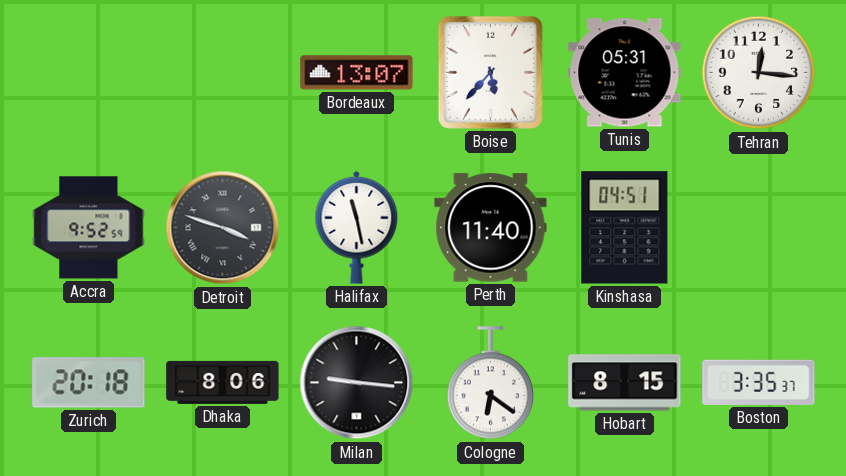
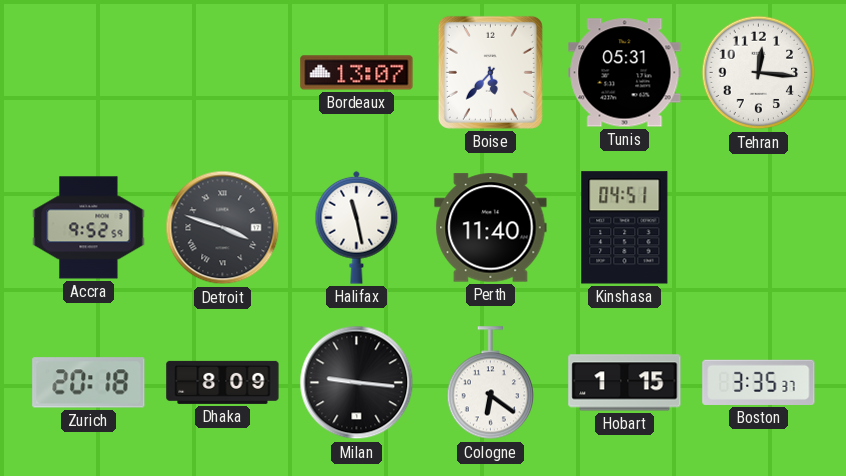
Dhaka: 8:06 -> 8:09
Hobart: 8:15 -> 1:15
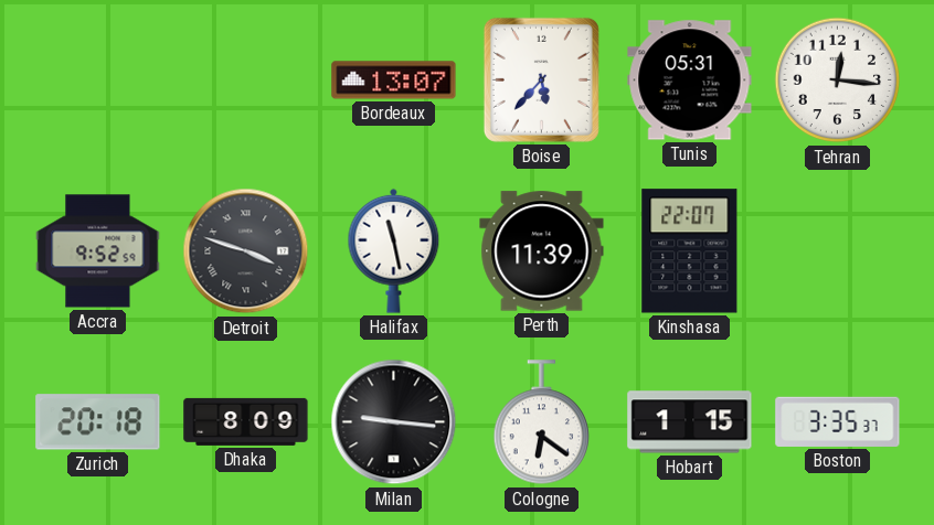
Perth: 11:40 -> 11:39
Kinshasa: 04:51 -> 22:07
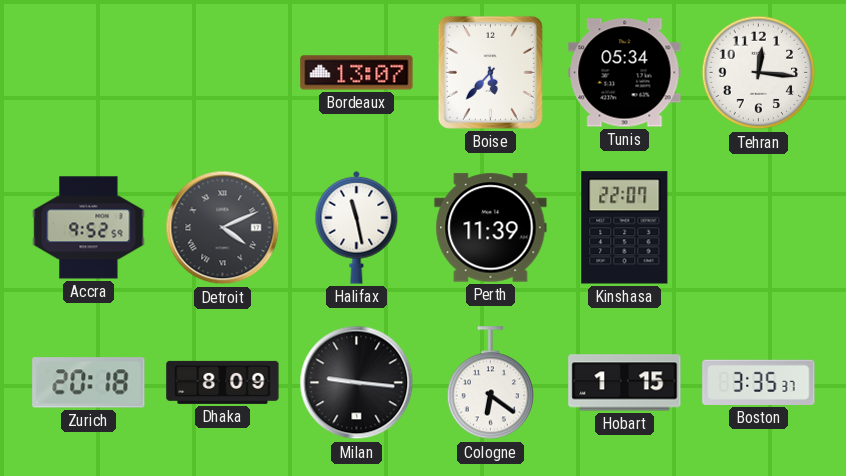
Tunis: 05:31 -> 05:34
Detroit: 3:48 -> 4:11
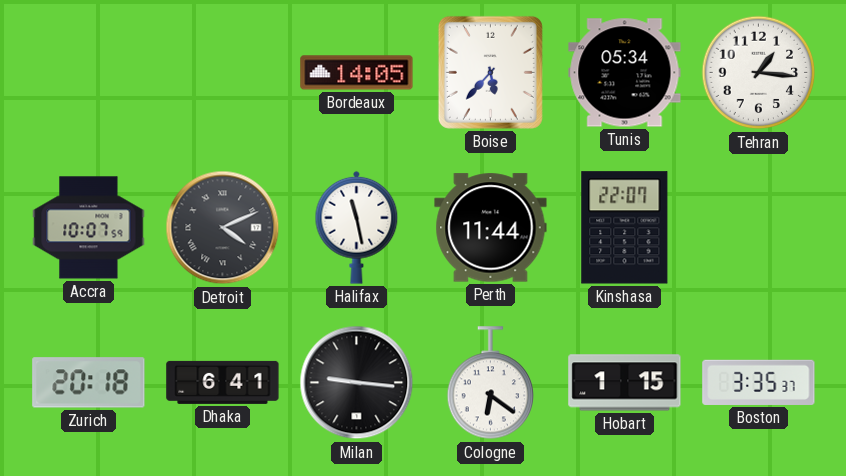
Bordeaux: 13:07 -> 14:05
Tehran: 12:16 -> 1:16
Accra: 9:52 -> 10:07
Perth: 11:39 -> 11:44
Dhaka: 8:09 -> 6:41
